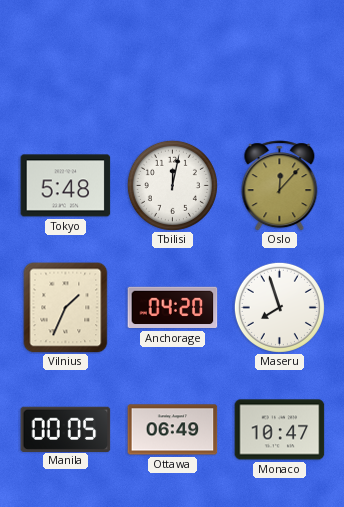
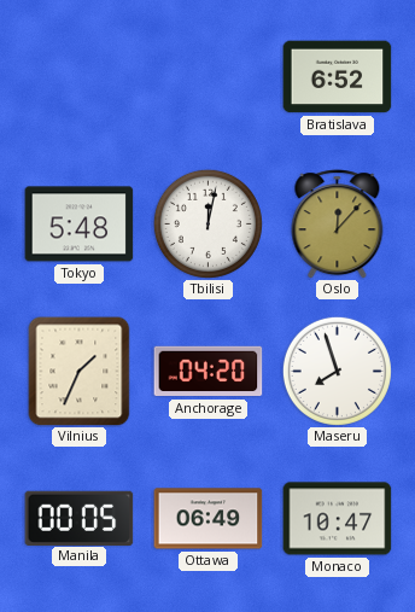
Bratislava: none -> 6:52
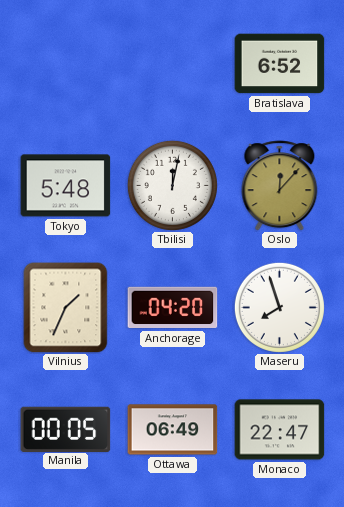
Monaco: 10:47 -> 22:47
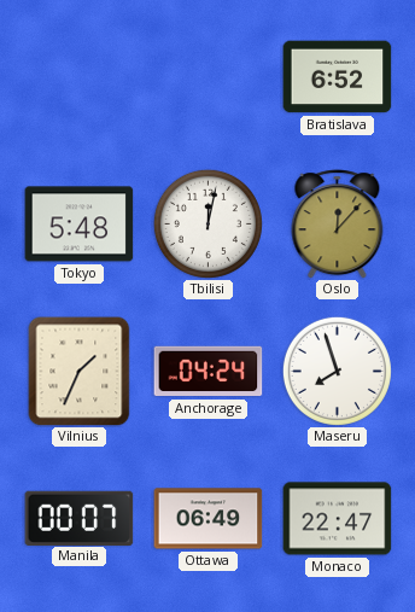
Anchorage: 04:20 -> 04:24
Manila: 00:05 -> 00:07
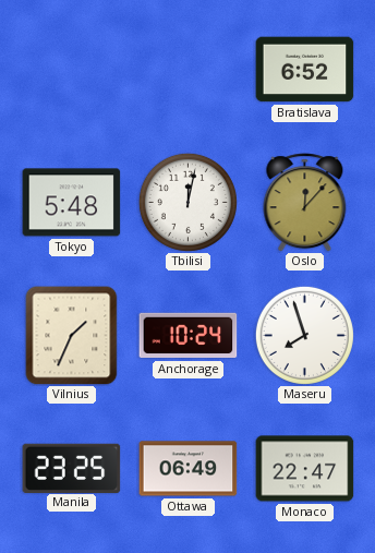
Anchorage: 04:24 -> 10:24
Manila: 00:07 -> 23:25
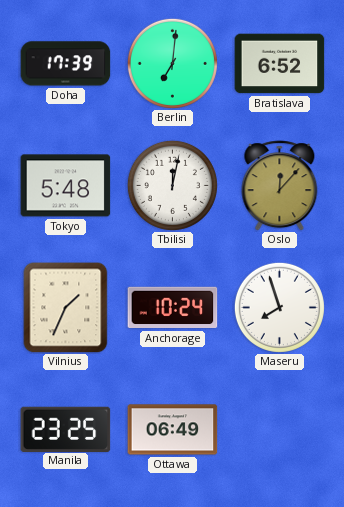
Doha: none -> 17:39
Berlin: none -> 7:01
Monaco: 22:47 -> none
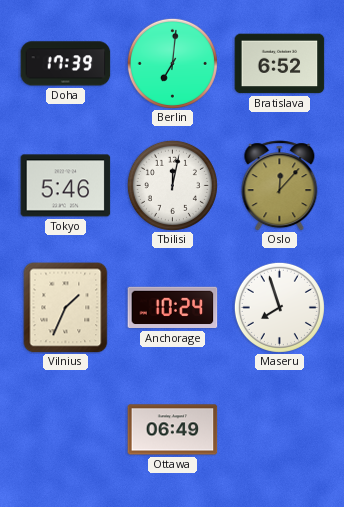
Tokyo: 5:48 -> 5:46
Manila: 23:25 -> none
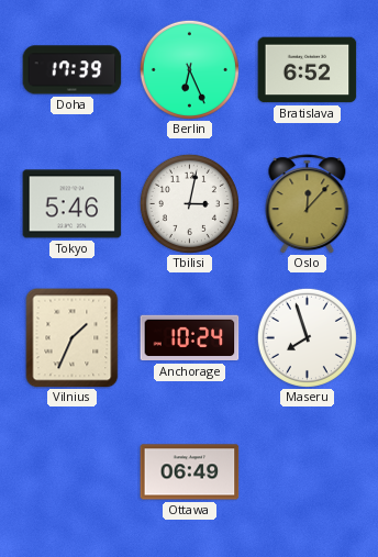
Berlin: 7:01 -> 6:26
Tbilisi: 12:02 -> 3:02
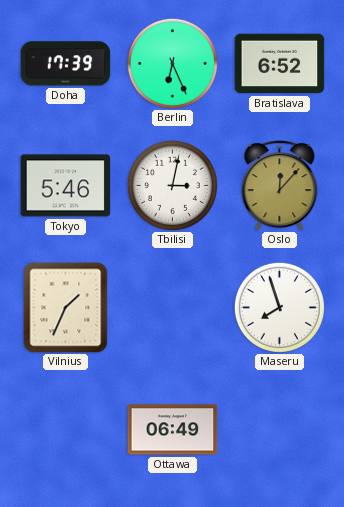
Anchorage: 10:24 -> none
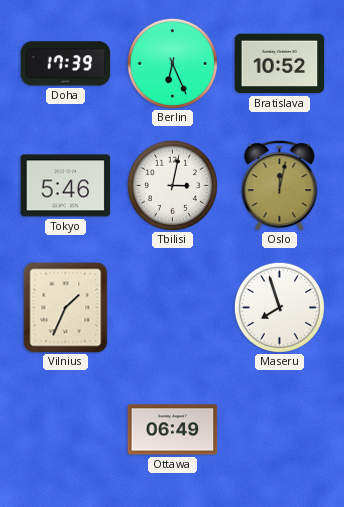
Bratislava: 6:52 -> 10:52
Oslo: 12:07 -> 12:02
